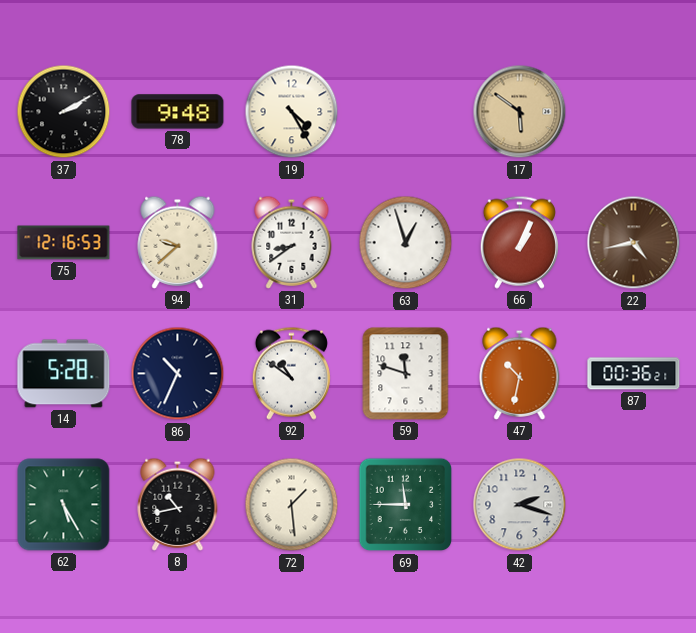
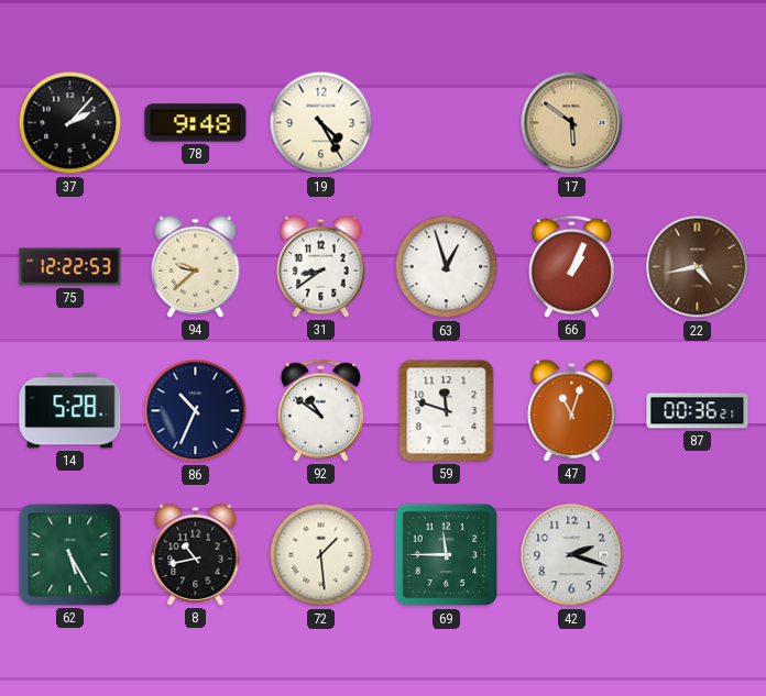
37: 2:10 -> 2:07
75: 12:16 -> 12:22
47: 10:32 -> 11:03
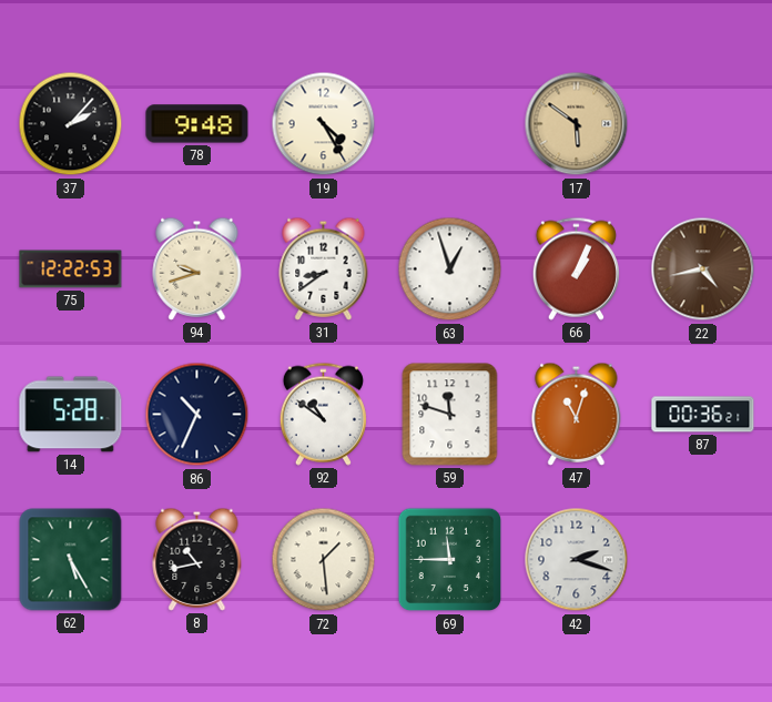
94: 9:38 -> 9:42
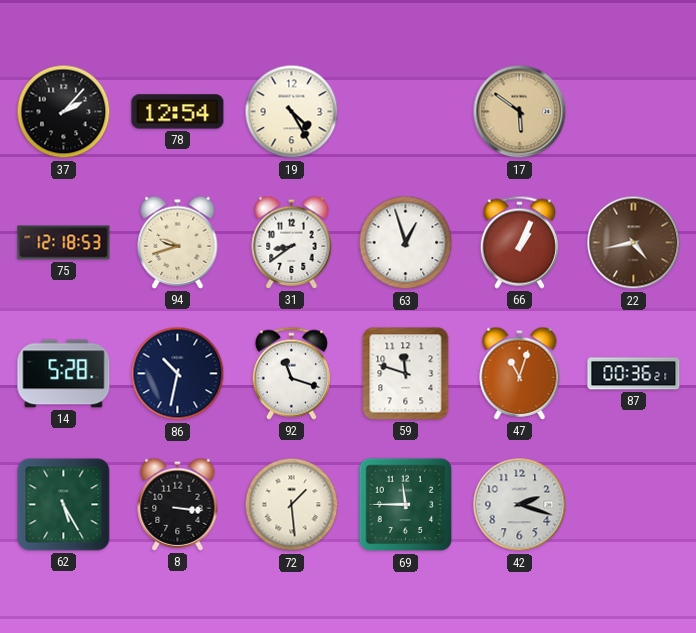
78: 9:48 -> 12:54
75: 12:22 -> 12:18
86: 10:34 -> 10:32
92: 10:51 -> 11:18
8: 10:43 -> 3:16
